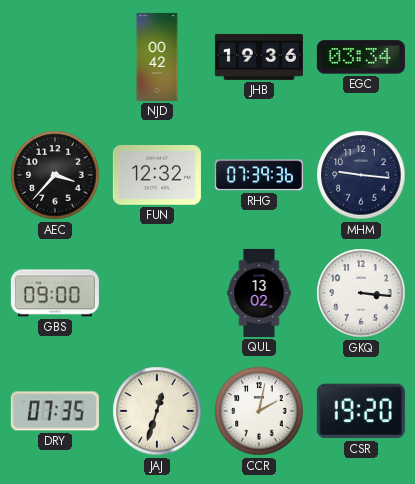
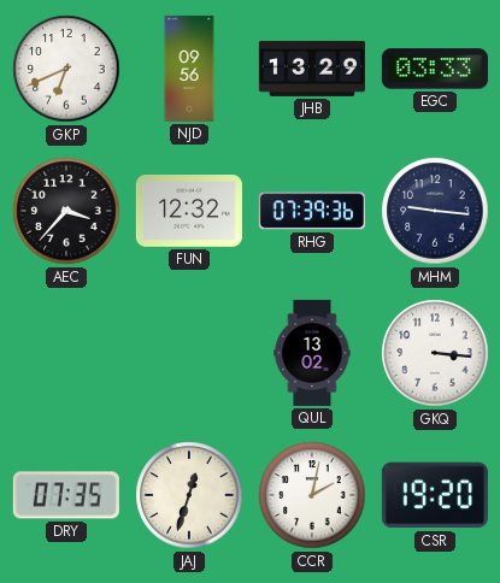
GKP: none -> 6:41
NJD: 00:42 -> 09:56
JHB: 19:36 -> 13:29
EGC: 03:34 -> 03:33
GBS: 09:00 -> none
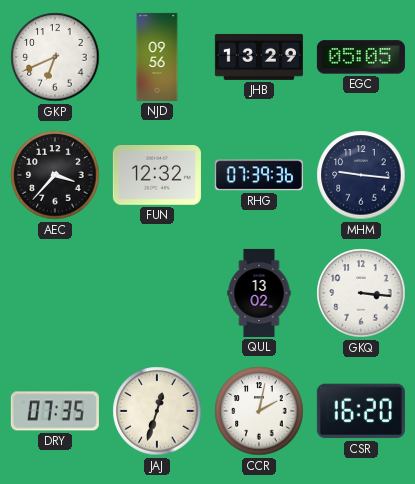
EGC: 03:33 -> 05:05
CSR: 19:20 -> 16:20
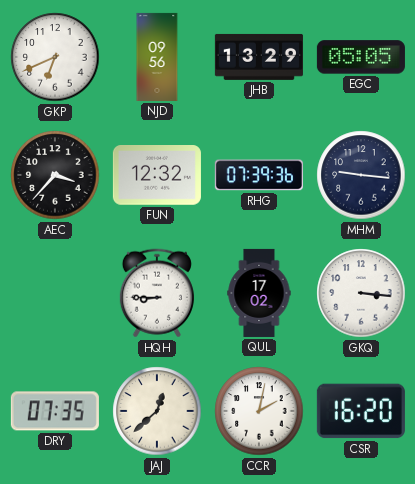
HQH: none -> 8:45
QUL: 13:02 -> 17:02
JAJ: 12:33 -> 12:38
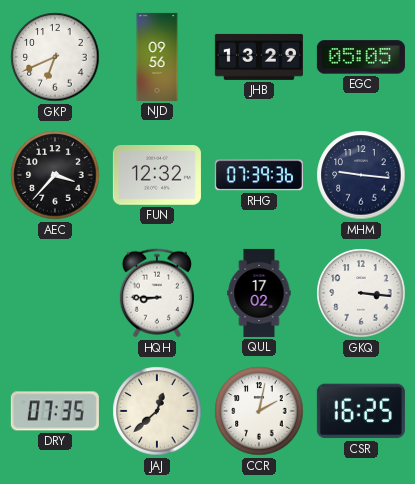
CSR: 16:20 -> 16:25
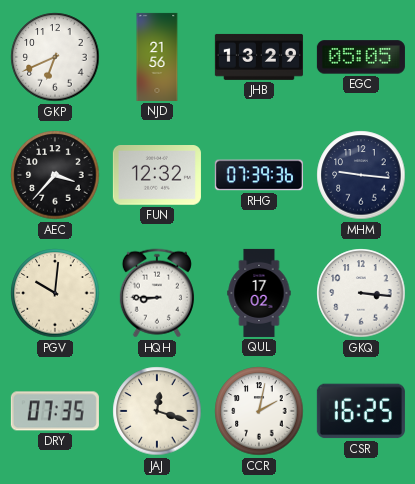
NJD: 09:56 -> 21:56
PGV: none -> 10:01
JAJ: 12:38 -> 12:18
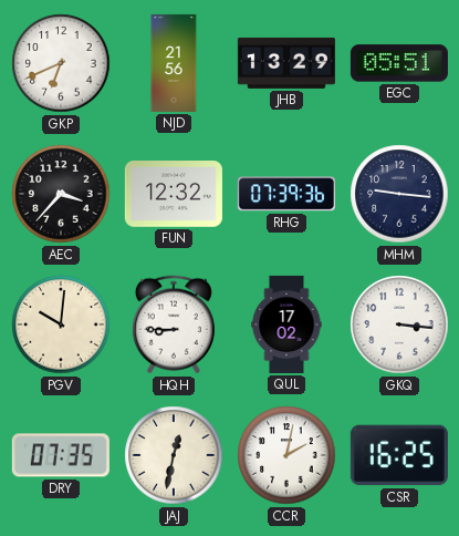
EGC: 05:05 -> 05:51
JAJ: 12:18 -> 12:32
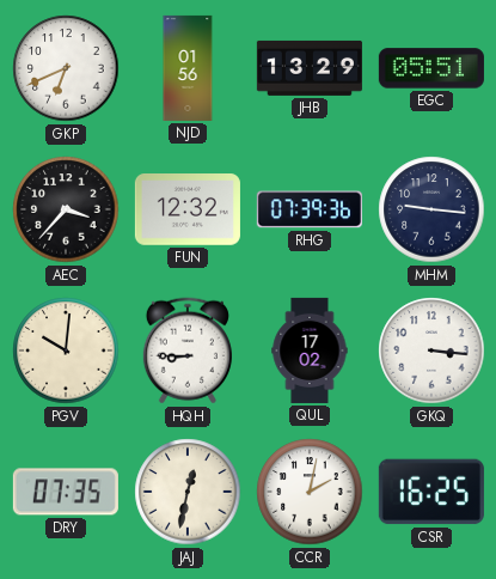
NJD: 21:56 -> 01:56
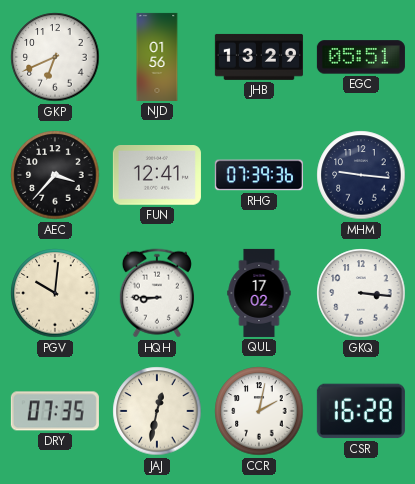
FUN: 12:32 -> 12:41
CSR: 16:25 -> 16:28
